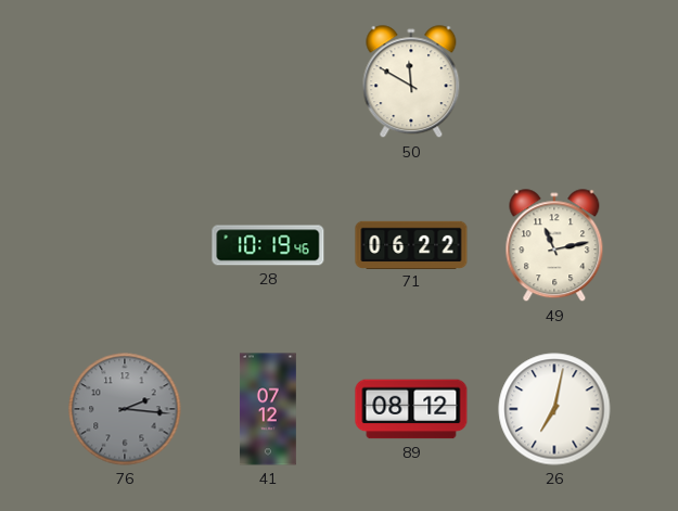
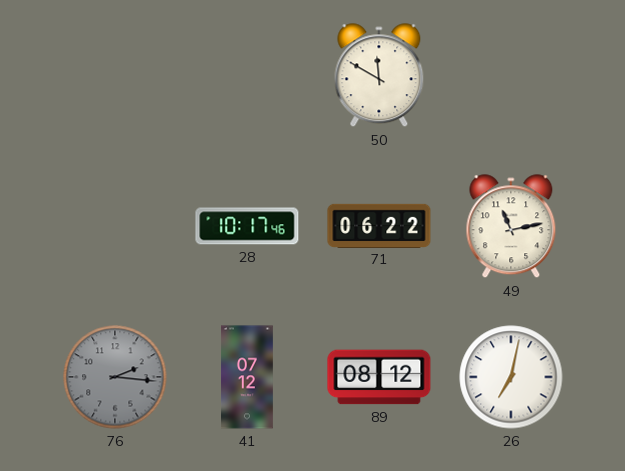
28: 10:19 -> 10:17
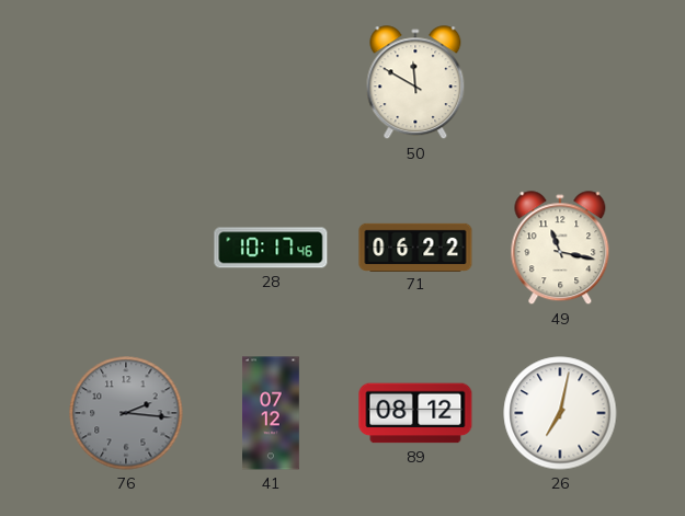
49: 11:13 -> 11:17
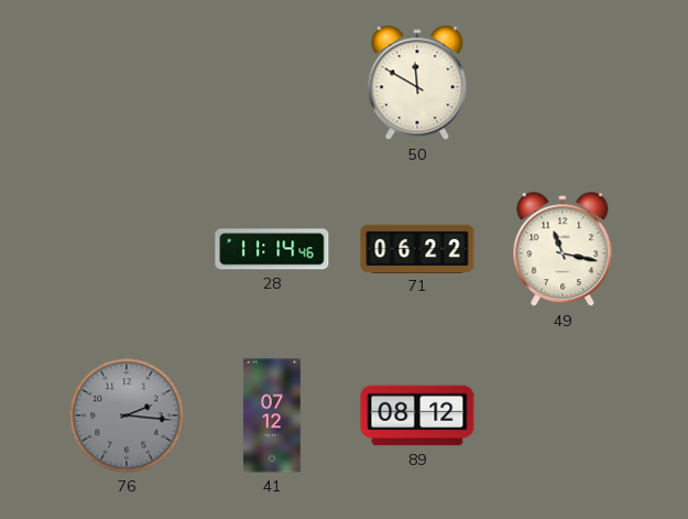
28: 10:17 -> 11:14
26: 7:02 -> none
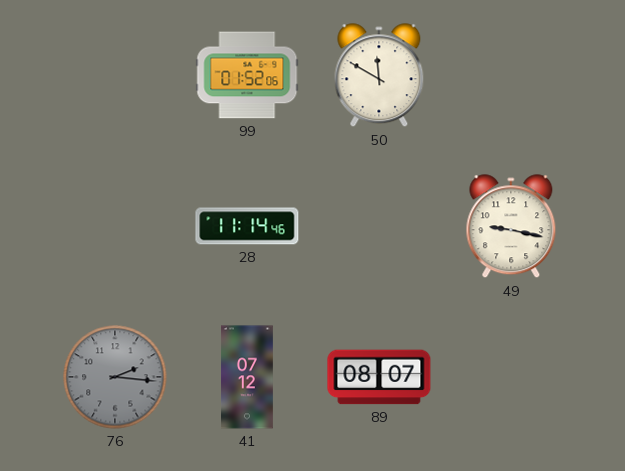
99: none -> 01:52
71: 06:22 -> none
49: 11:17 -> 9:17
89: 08:12 -> 08:07
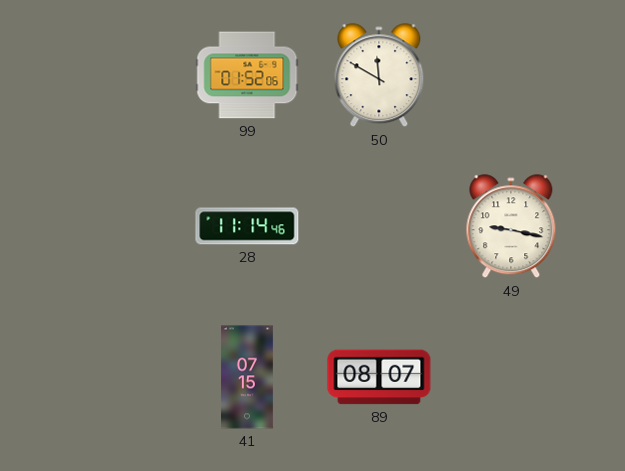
76: 2:16 -> none
41: 07:12 -> 07:15
